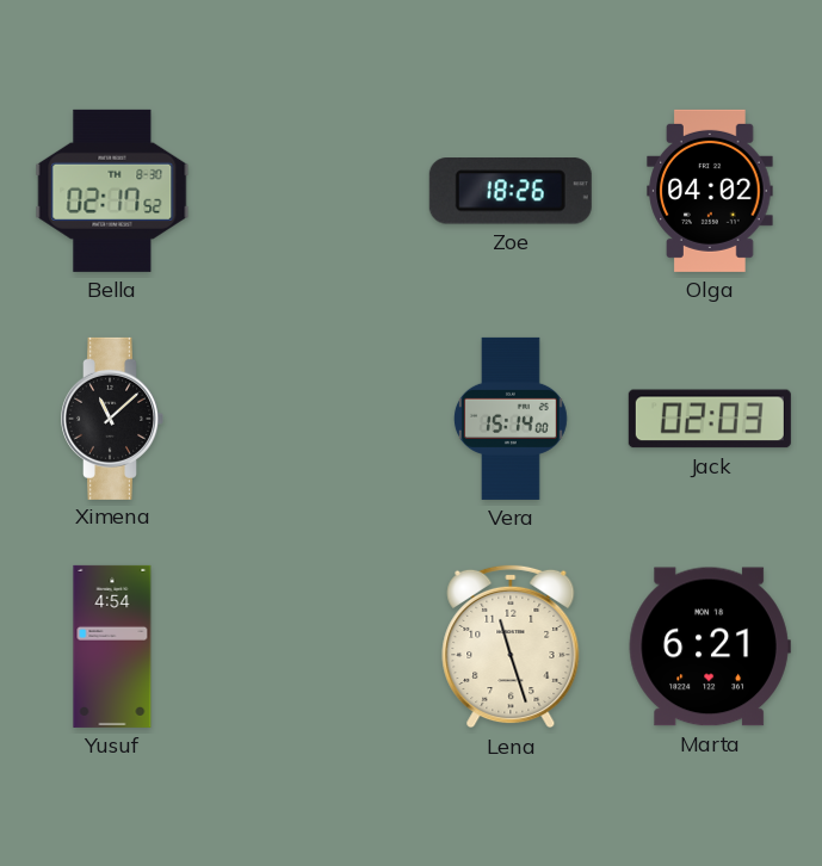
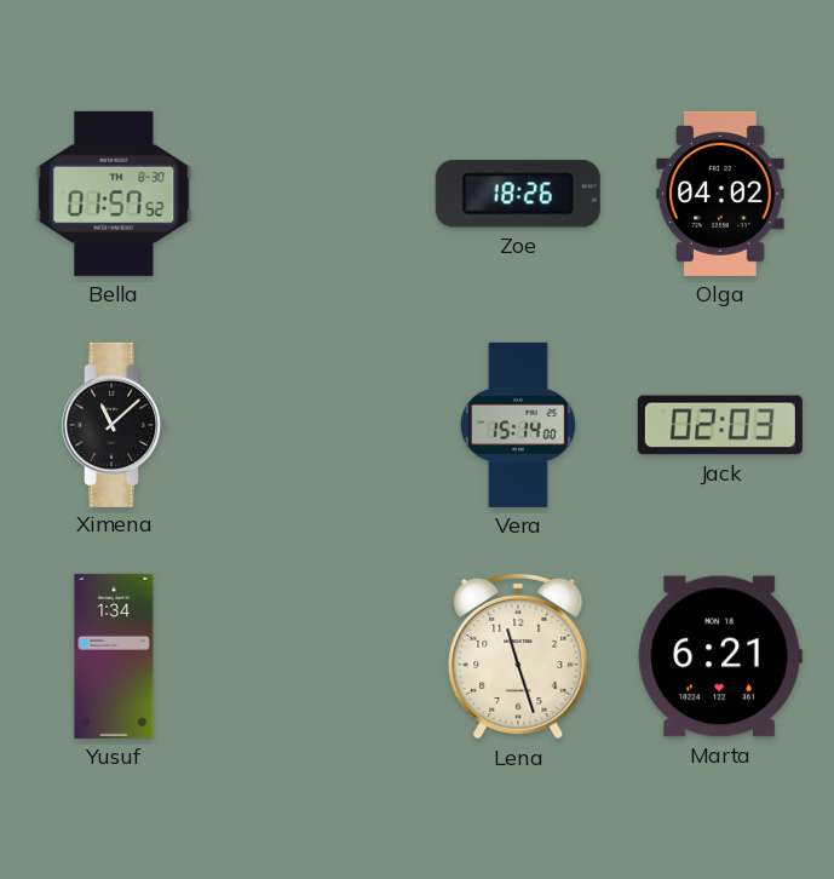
Bella: 02:17 -> 01:57
Yusuf: 4:54 -> 1:34
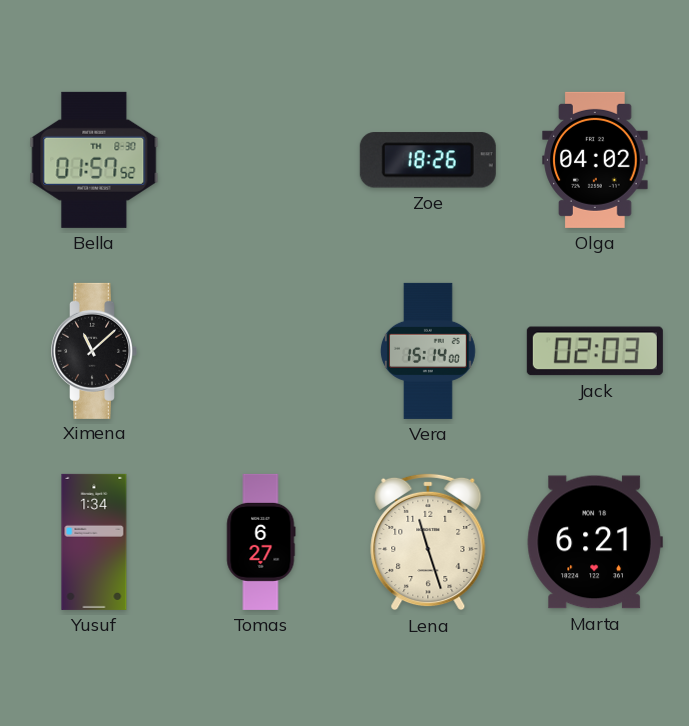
Tomas: none -> 6:27
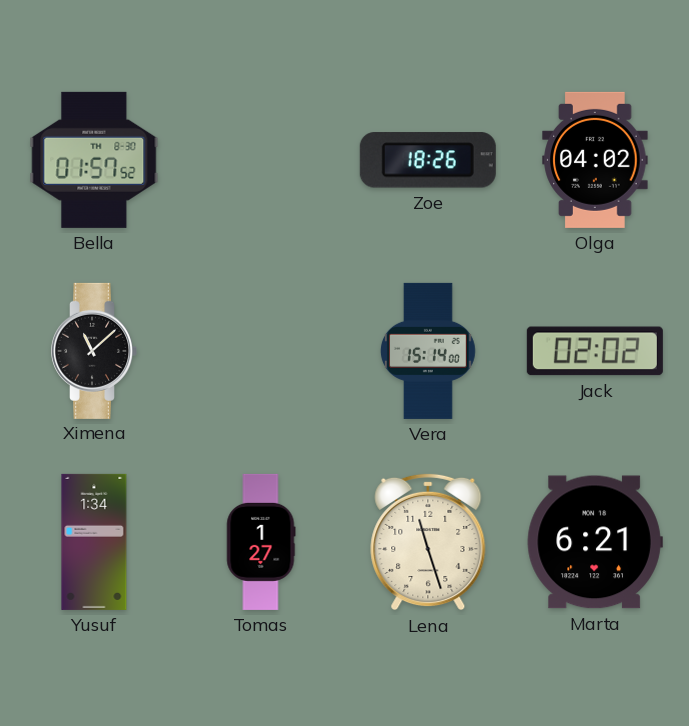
Jack: 02:03 -> 02:02
Tomas: 6:27 -> 1:27
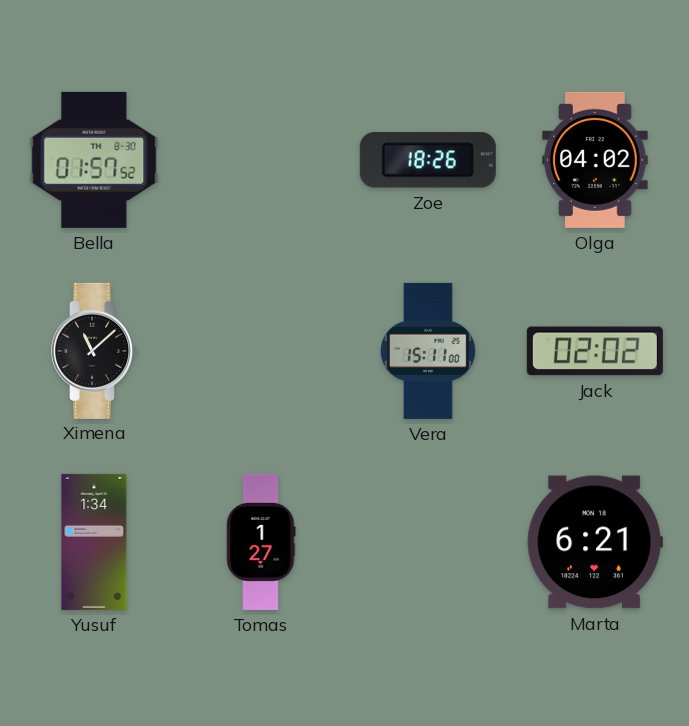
Vera: 15:14 -> 15:11
Lena: 11:27 -> none
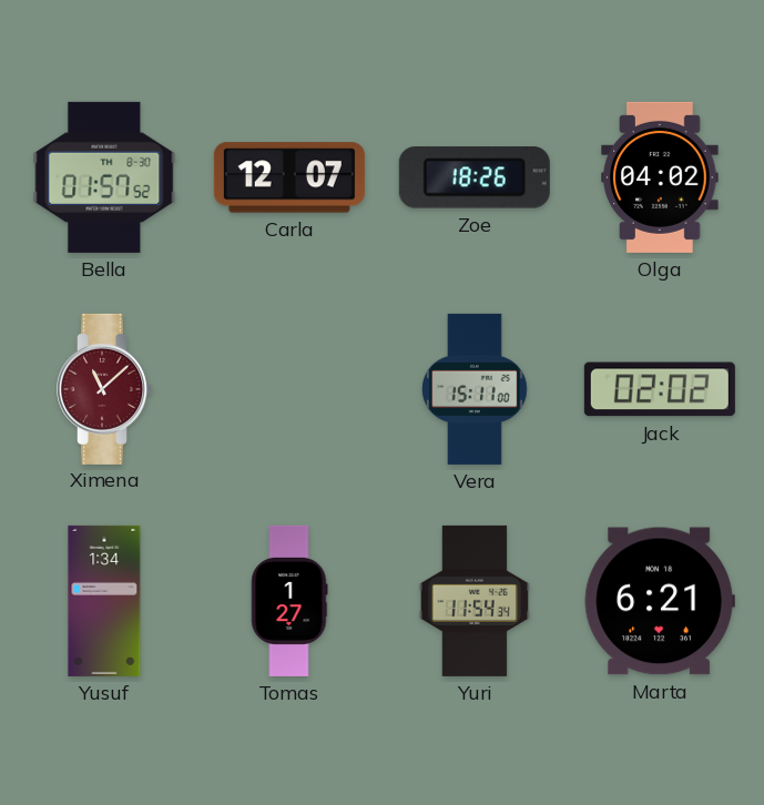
Carla: none -> 12:07
Ximena dial: black -> burgundy
Yuri: none -> 11:54
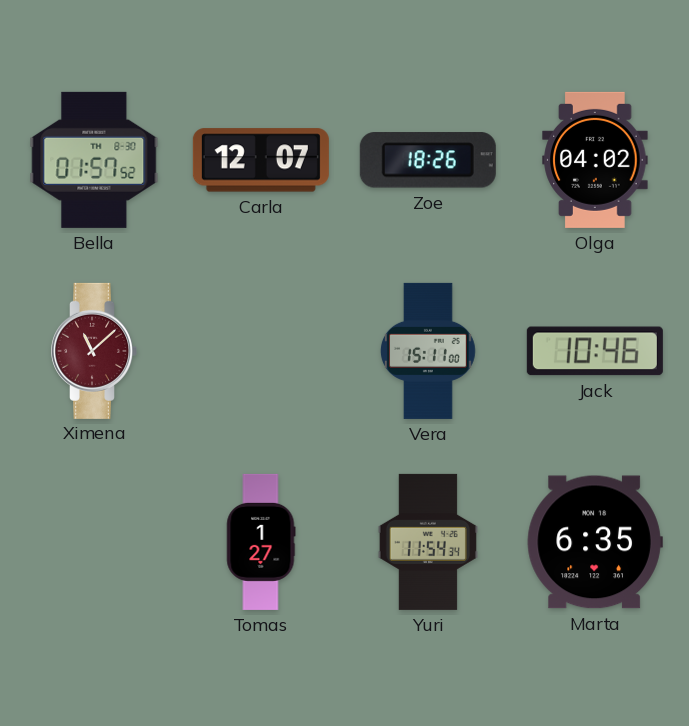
Jack: 02:02 -> 10:46
Yusuf: 1:34 -> none
Marta: 6:21 -> 6:35
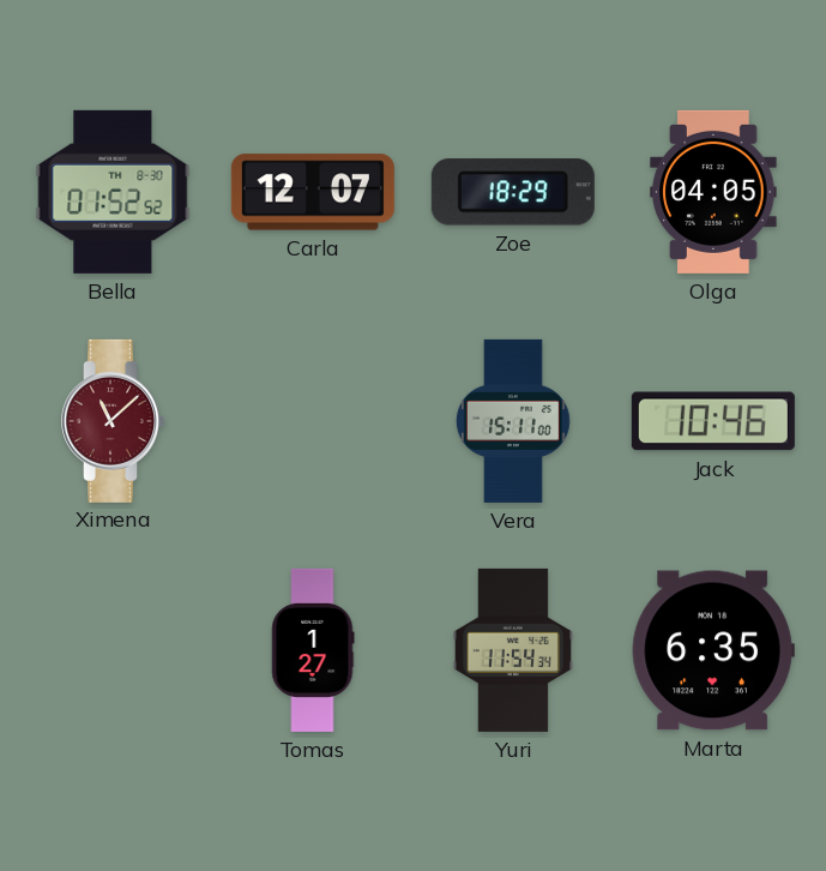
Bella: 01:57 -> 01:52
Zoe: 18:26 -> 18:29
Olga: 04:02 -> 04:05
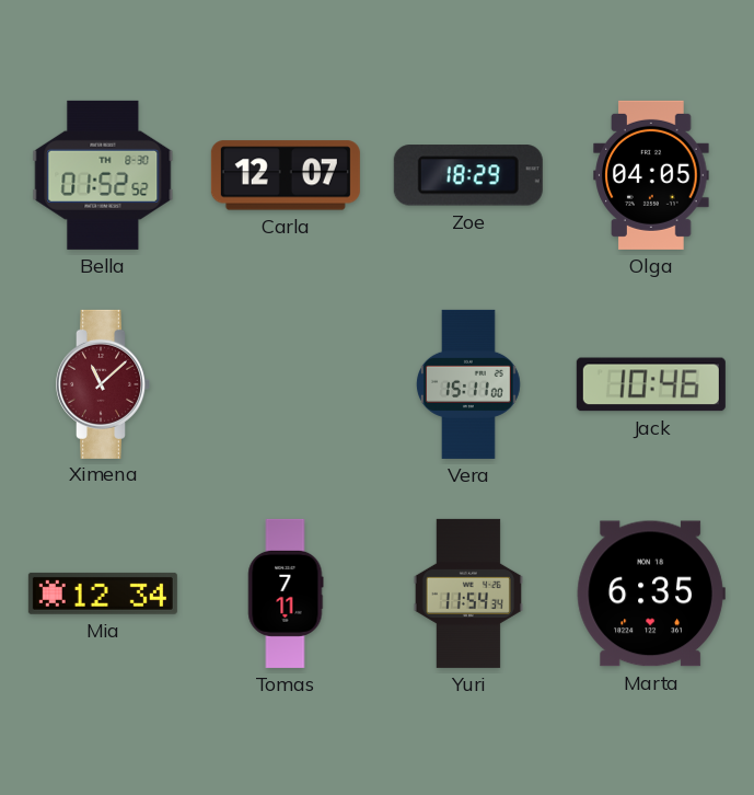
Mia: none -> 12:34
Tomas: 1:27 -> 7:11
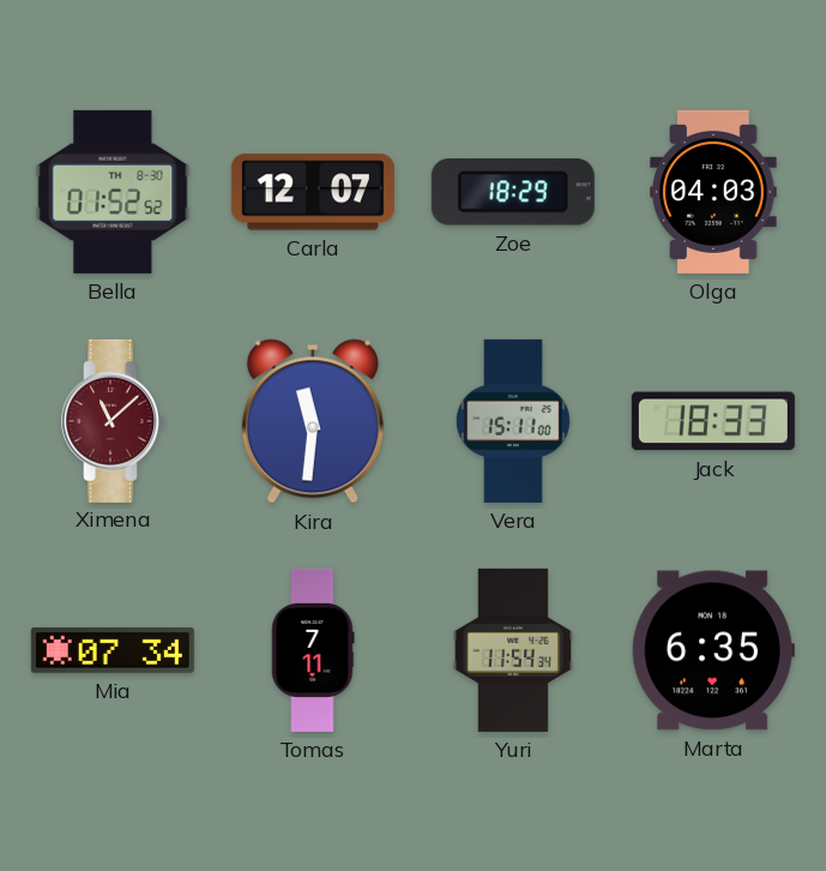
Olga: 04:05 -> 04:03
Kira: none -> 11:31
Jack: 10:46 -> 18:33
Mia: 12:34 -> 07:34
